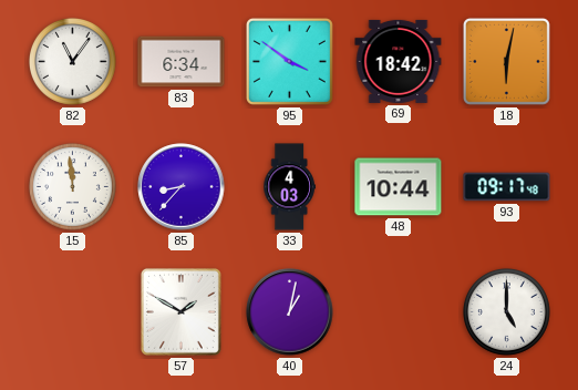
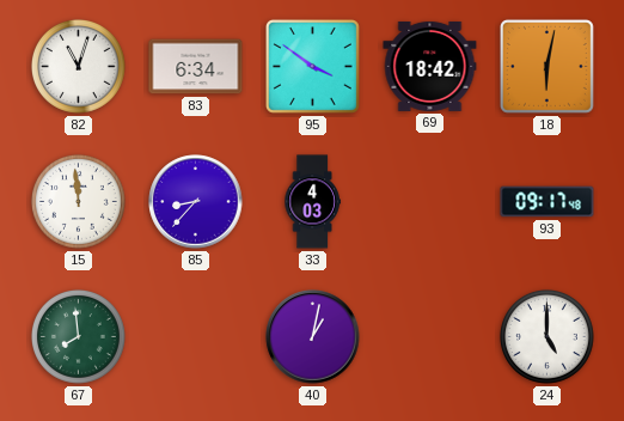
82: 11:06 -> 11:03
48: 10:44 -> none
67: none -> 7:59
57: 1:50 -> none
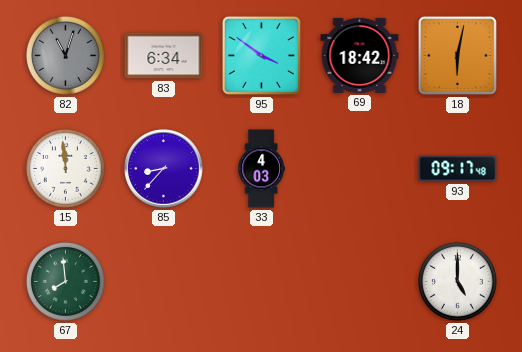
82 dial: white -> grey
40: 1:02 -> none
